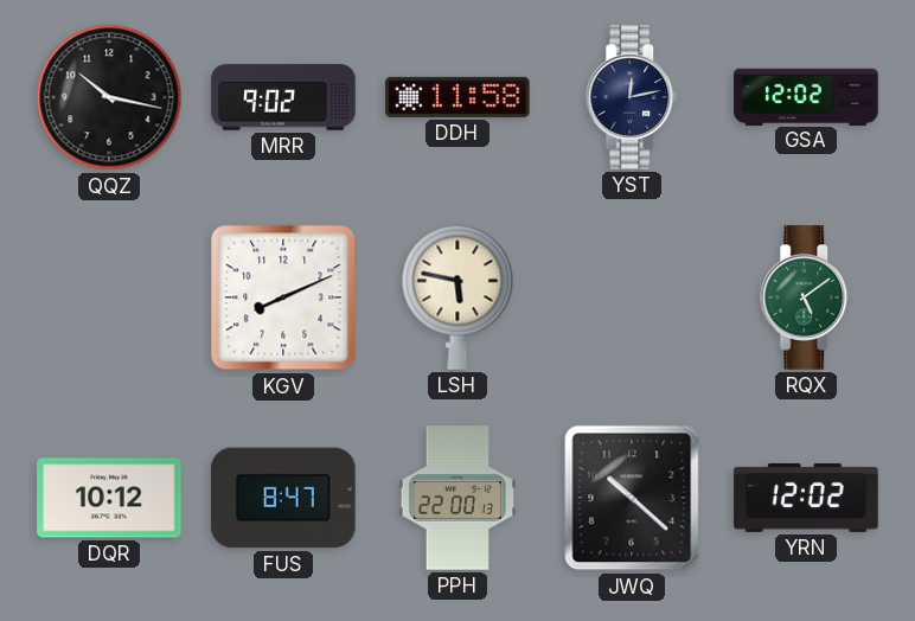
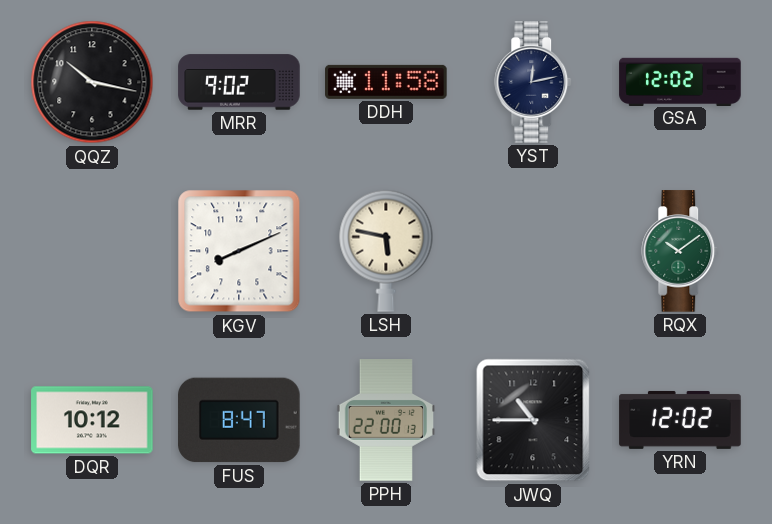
RQX: 5:09 -> 10:09
JWQ: 10:22 -> 10:45
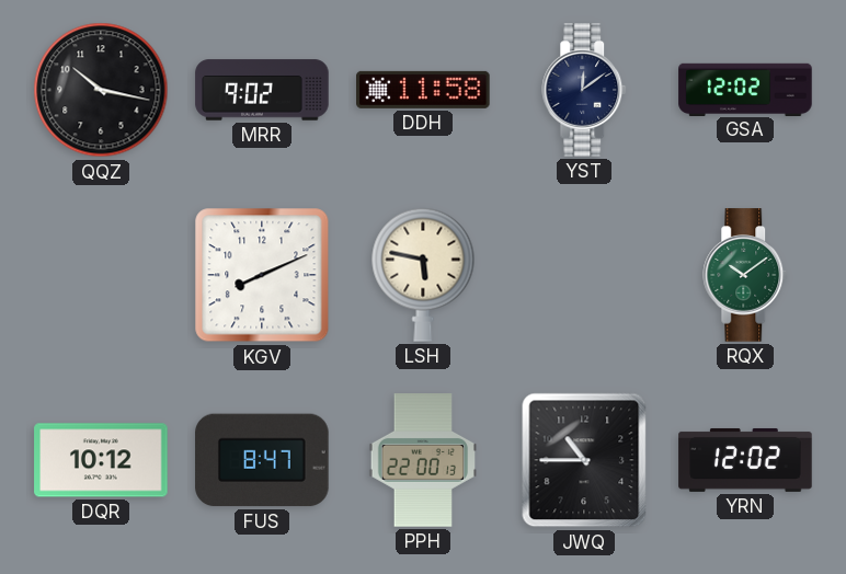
YST: 12:13 -> 12:09
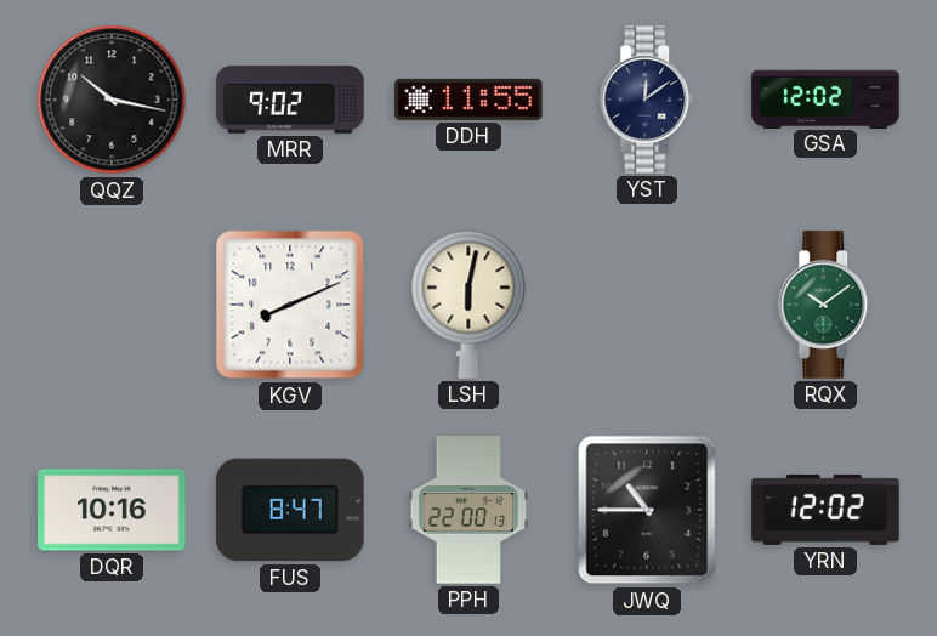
DDH: 11:58 -> 11:55
LSH: 5:47 -> 6:02
DQR: 10:12 -> 10:16
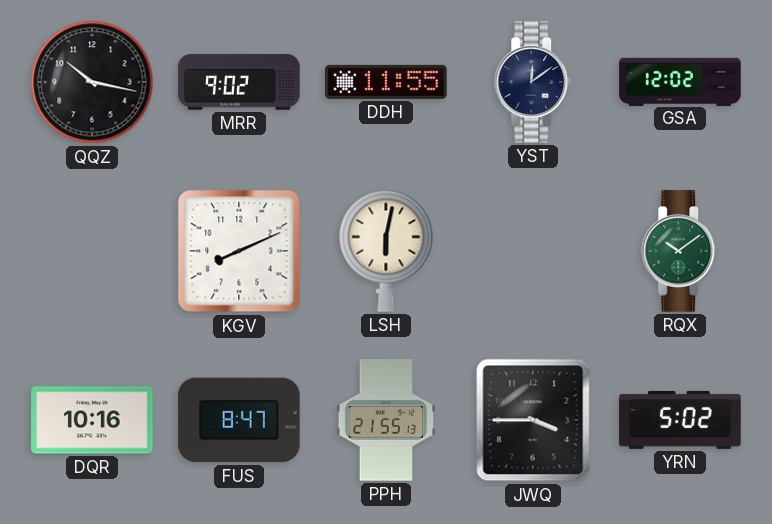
PPH: 22:00 -> 21:55
JWQ: 10:45 -> 3:45
YRN: 12:02 -> 5:02
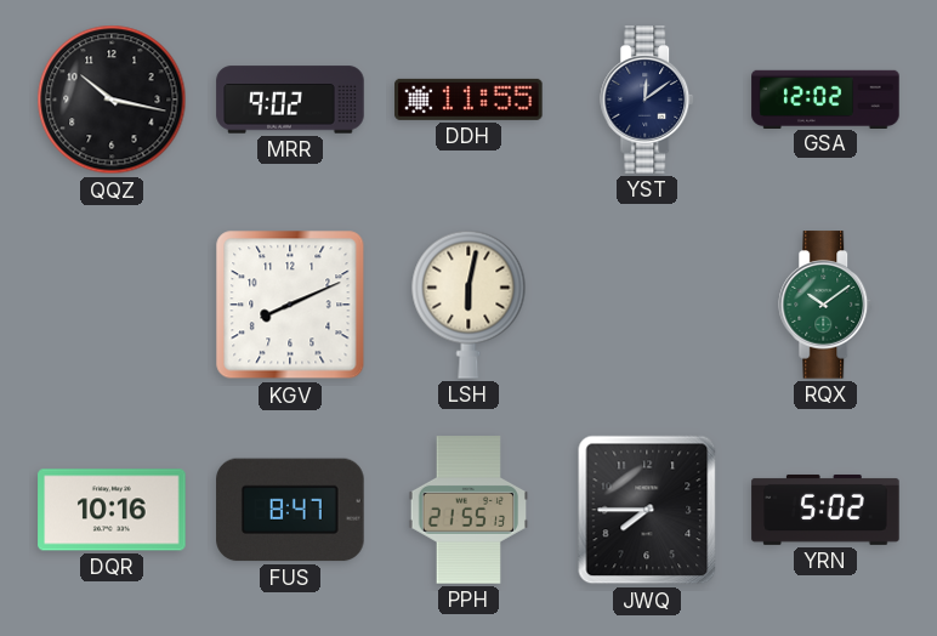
JWQ: 3:45 -> 7:45
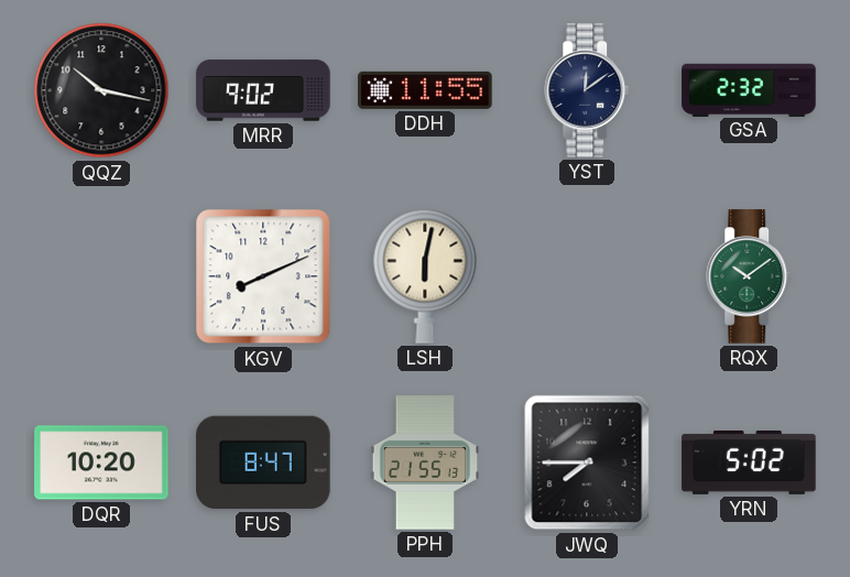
GSA: 12:02 -> 2:32
DQR: 10:16 -> 10:20
